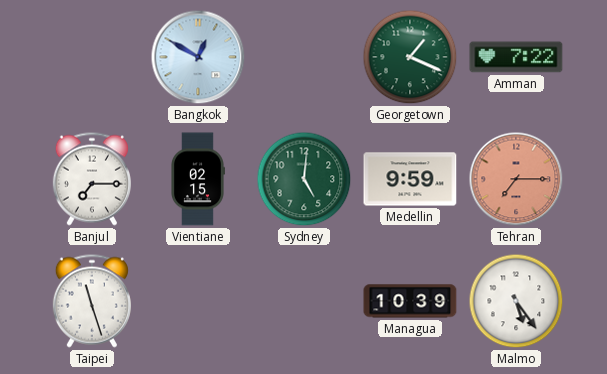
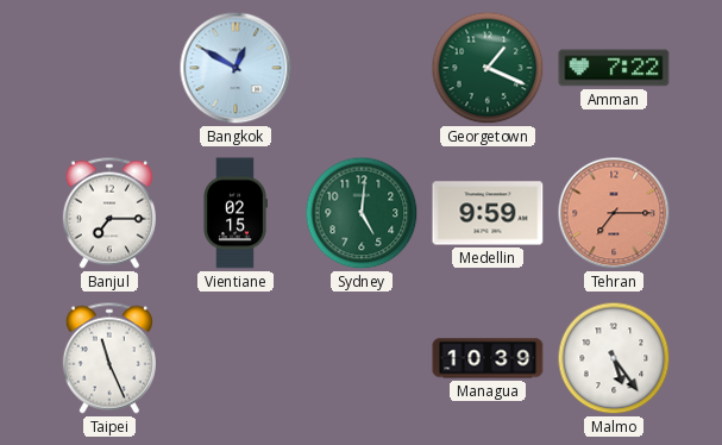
Taipei: 11:27 -> 11:26
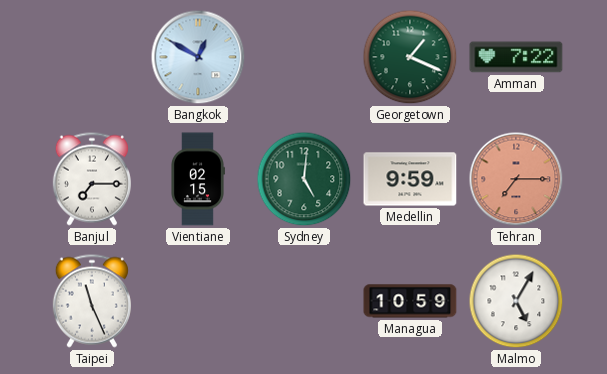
Managua: 10:39 -> 10:59
Malmo: 5:24 -> 5:05
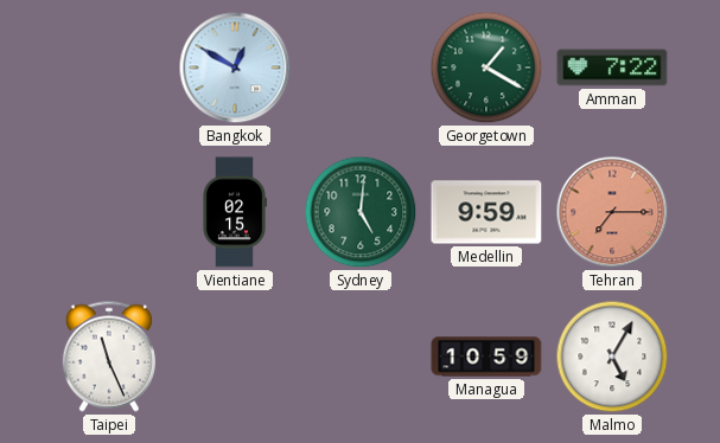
Georgetown: 1:19 -> 1:20
Banjul: 7:15 -> none
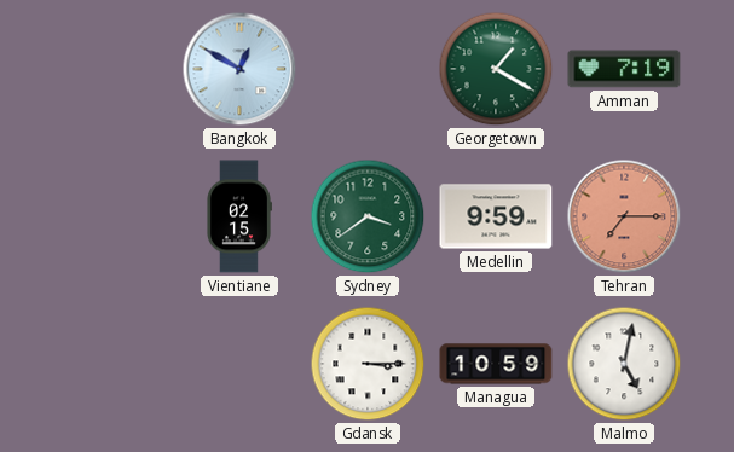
Amman: 7:22 -> 7:19
Sydney: 5:01 -> 3:39
Taipei: 11:26 -> none
Gdansk: none -> 3:15
Malmo: 5:05 -> 5:02
